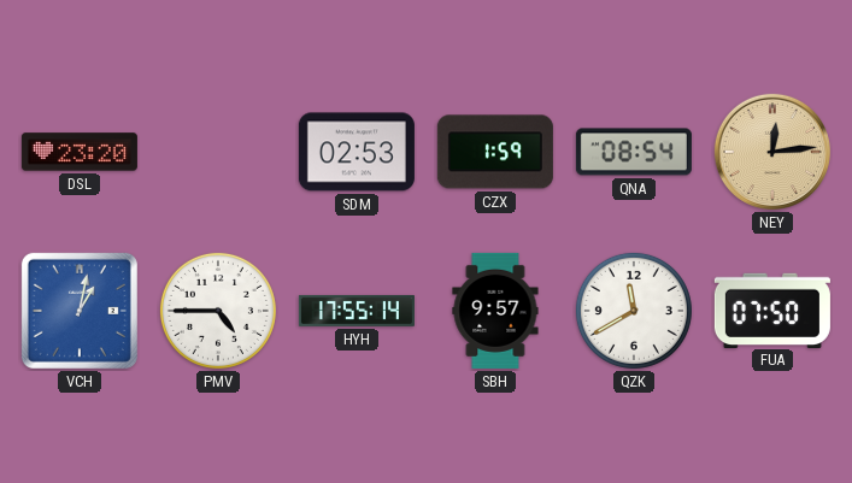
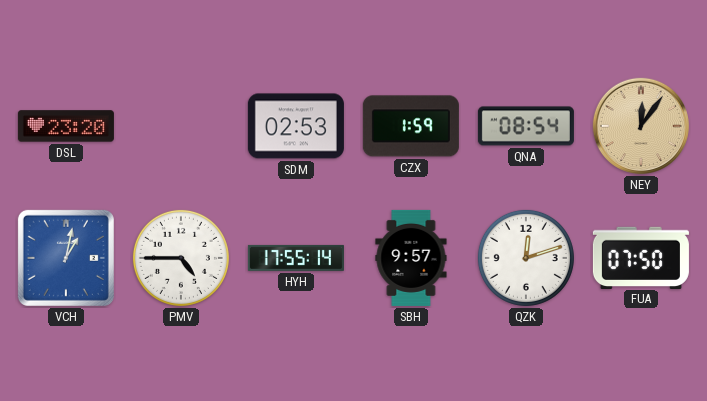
NEY: 12:14 -> 12:06
QZK: 11:40 -> 12:12
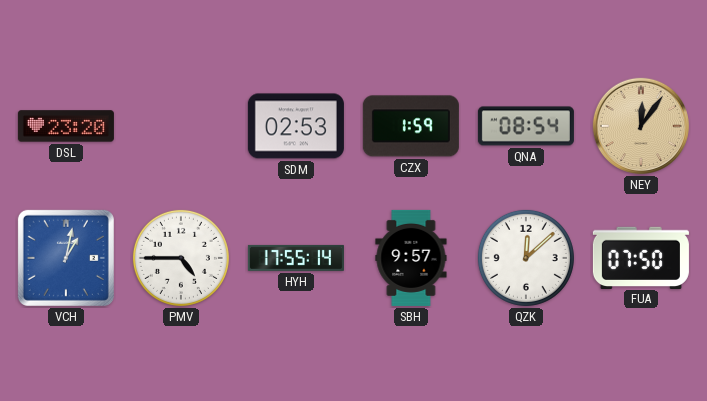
QZK: 12:12 -> 12:08
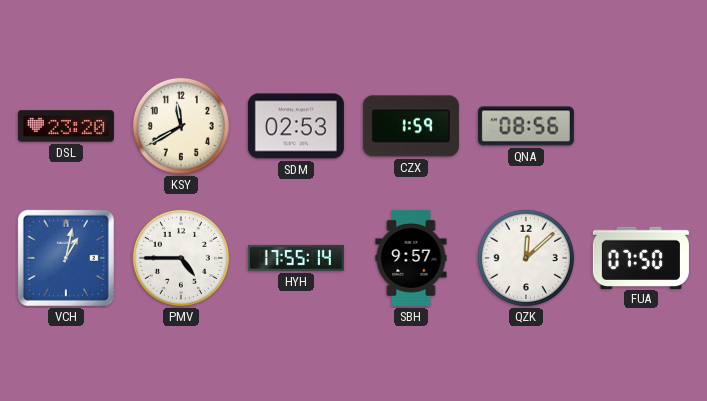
KSY: none -> 11:40
QNA: 08:54 -> 08:56
NEY: 12:06 -> none
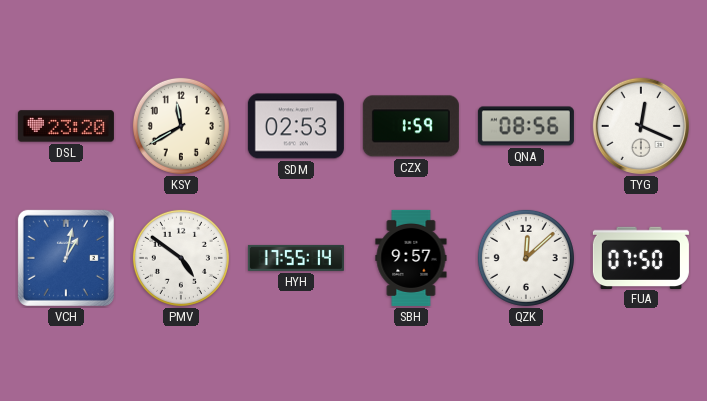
TYG: none -> 12:19
PMV: 4:45 -> 4:51
